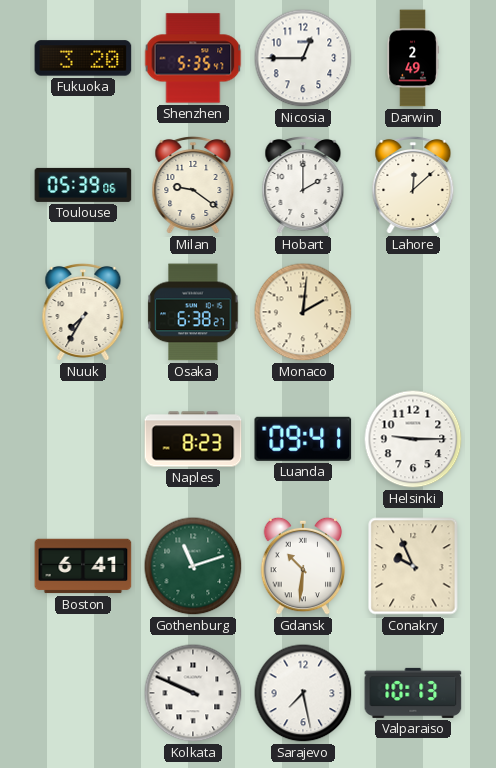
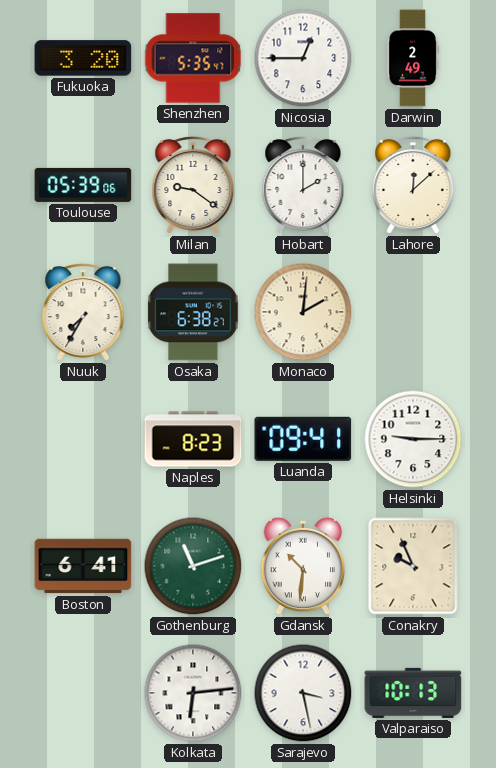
Kolkata: 9:49 -> 6:14
Sarajevo: 7:28 -> 3:28
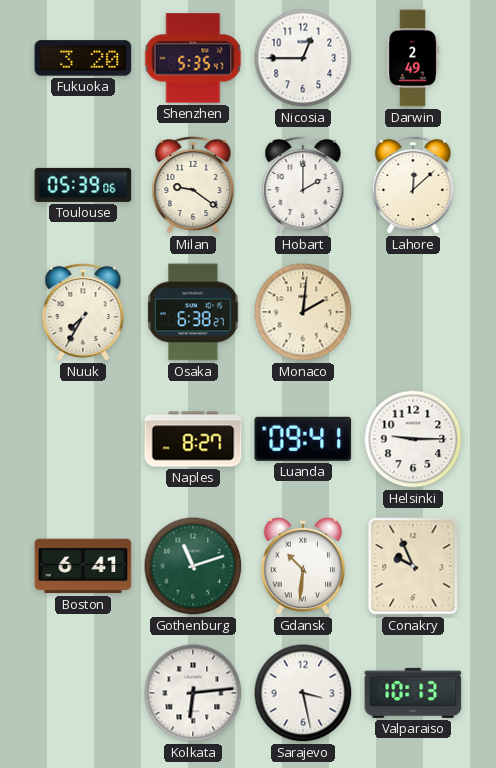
Naples: 8:23 -> 8:27
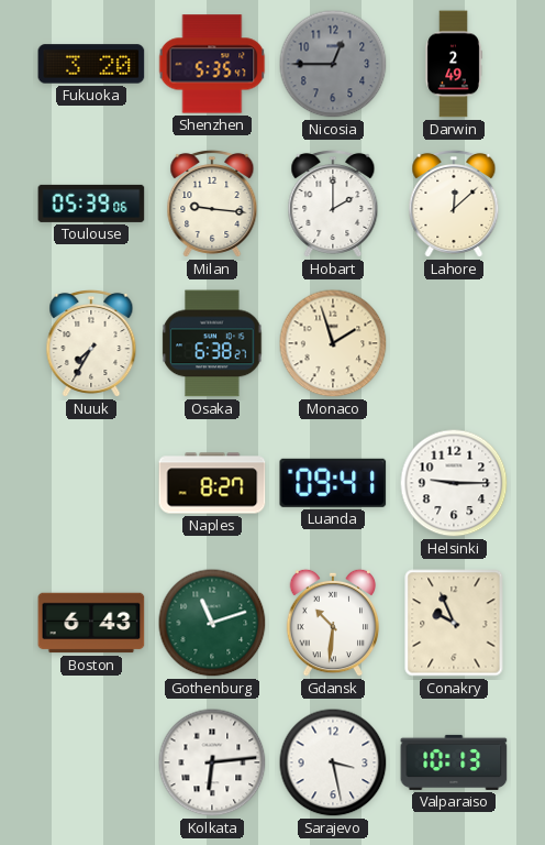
Nicosia dial: white -> grey
Milan: 9:21 -> 9:16
Monaco: 2:01 -> 1:57
Boston: 6:41 -> 6:43
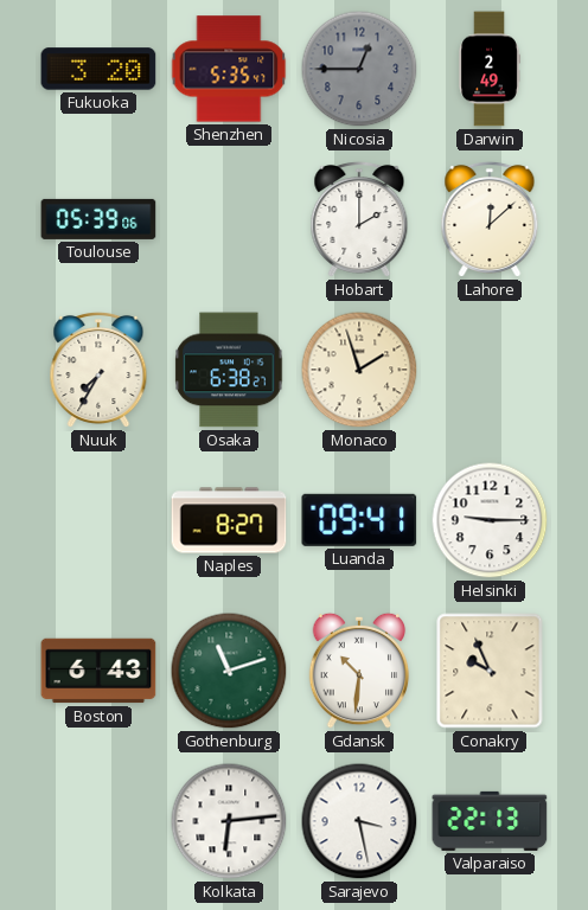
Milan: 9:16 -> none
Valparaiso: 10:13 -> 22:13
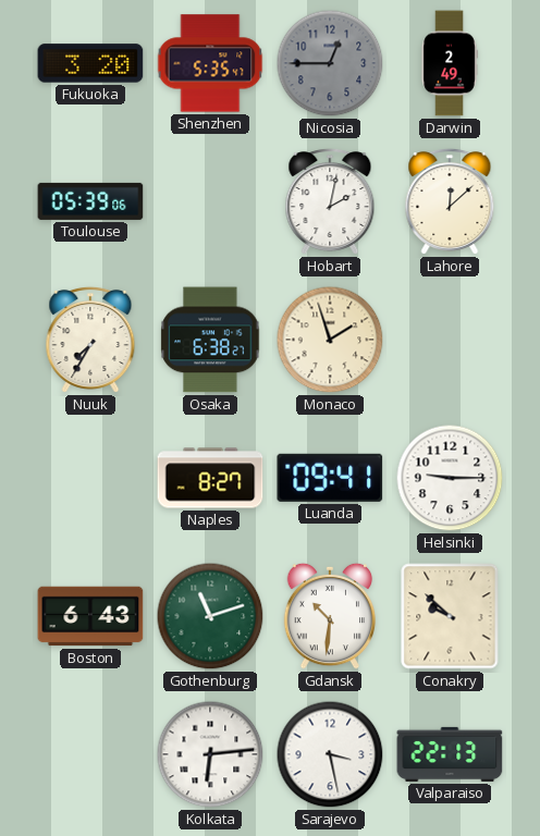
Hobart: 2:00 -> 2:02
Conakry: 9:56 -> 9:52
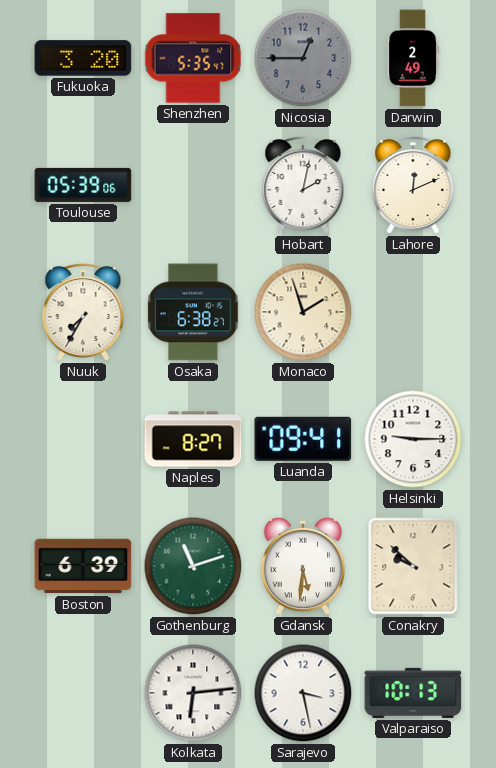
Lahore: 12:08 -> 12:11
Boston: 6:43 -> 6:39
Gdansk: 10:31 -> 5:31
Valparaiso: 22:13 -> 10:13
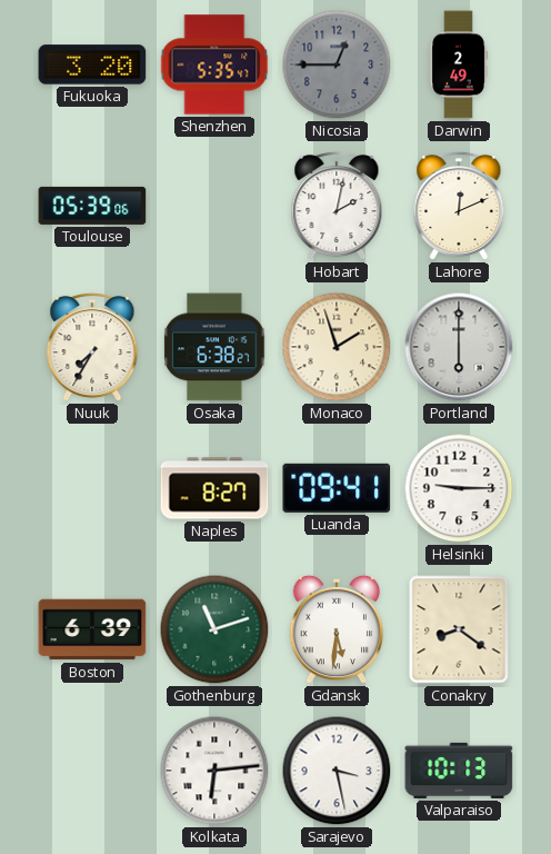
Portland: none -> 6:00
Conakry: 9:52 -> 8:21
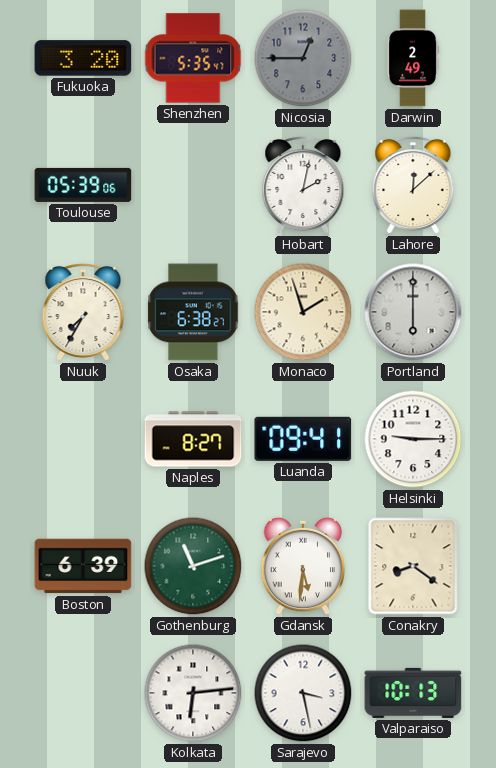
Lahore: 12:11 -> 12:08
